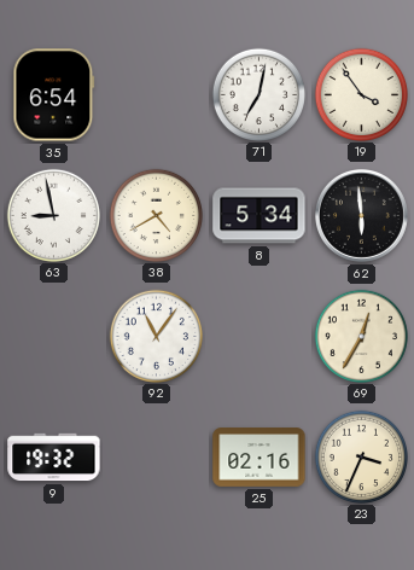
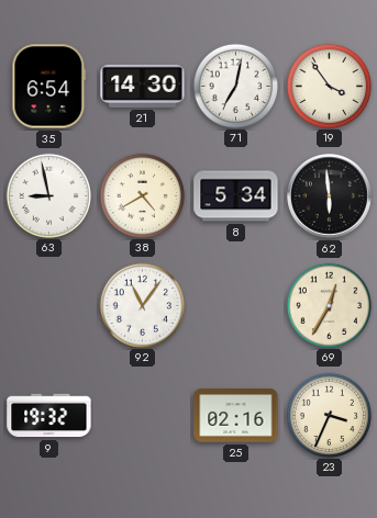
21: none -> 14:30
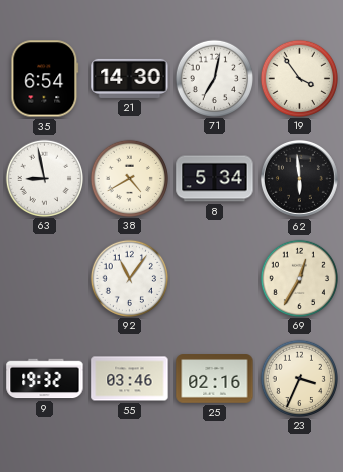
55: none -> 03:46
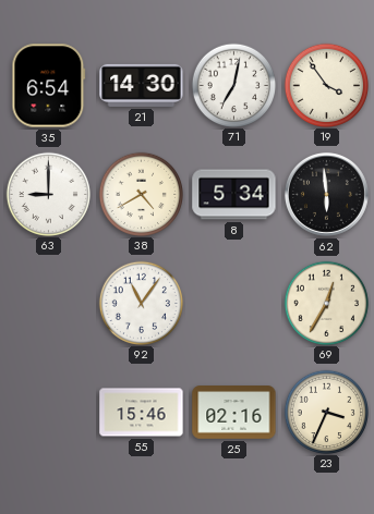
63: 8:58 -> 9:00
9: 19:32 -> none
55: 03:46 -> 15:46
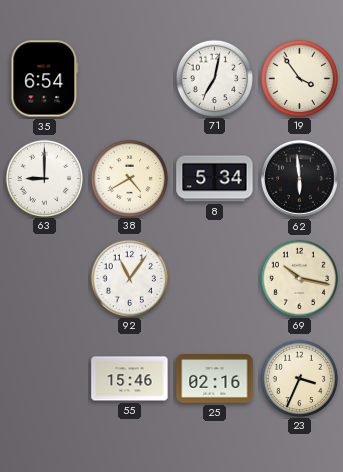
21: 14:30 -> none
69: 12:35 -> 10:17
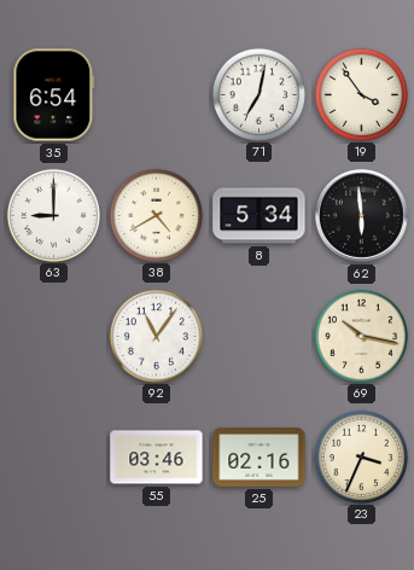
55: 15:46 -> 03:46
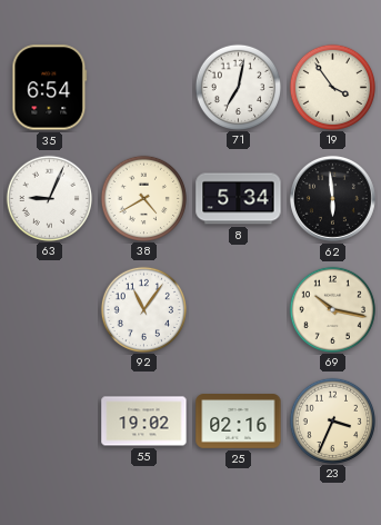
63: 9:00 -> 9:04
55: 03:46 -> 19:02
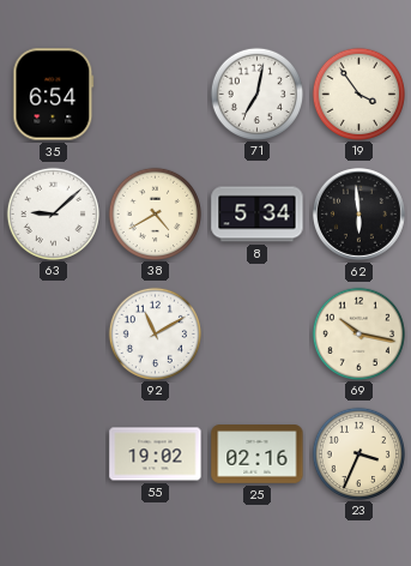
63: 9:04 -> 9:08
92: 11:06 -> 11:10
